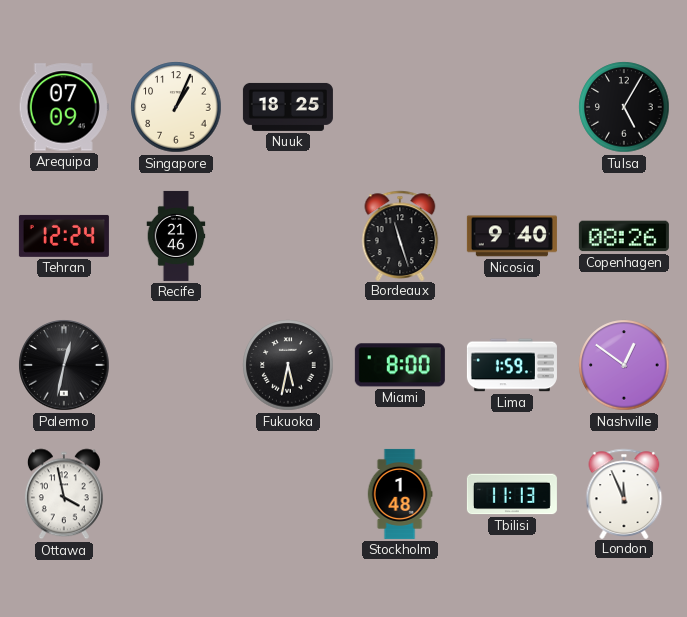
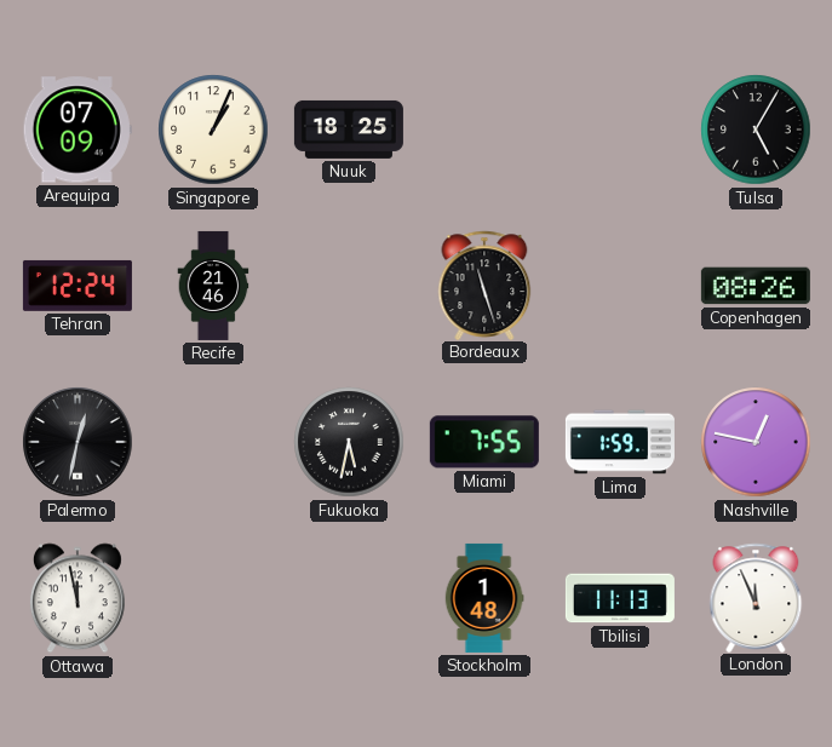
Nicosia: 9:40 -> none
Miami: 8:00 -> 7:55
Nashville: 12:51 -> 12:47
Ottawa: 3:58 -> 11:58
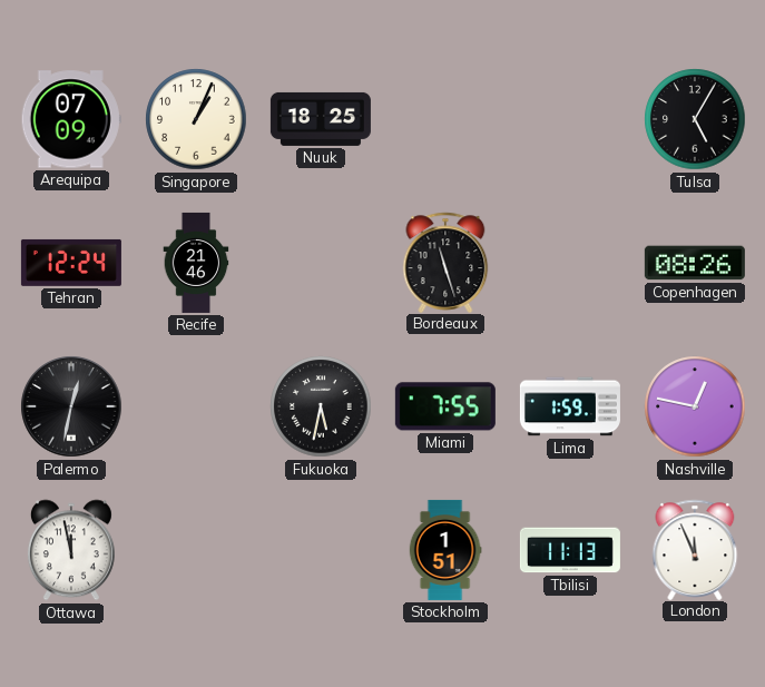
Stockholm: 1:48 -> 1:51
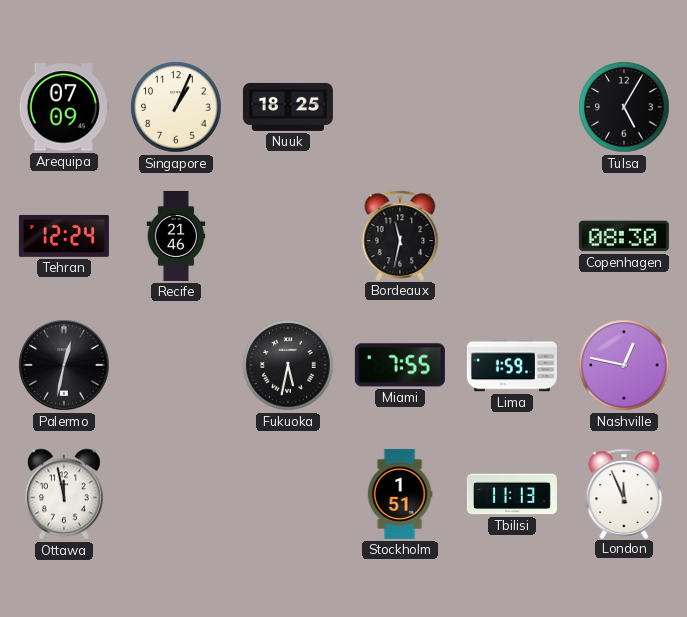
Bordeaux: 11:27 -> 11:32
Copenhagen: 08:26 -> 08:30
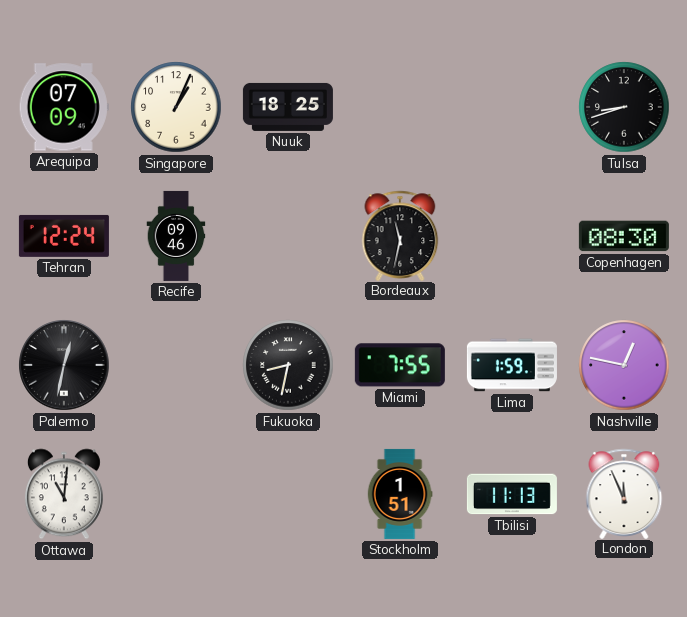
Tulsa: 5:05 -> 8:42
Recife: 21:46 -> 09:46
Fukuoka: 5:32 -> 8:32
Ottawa: 11:58 -> 11:01
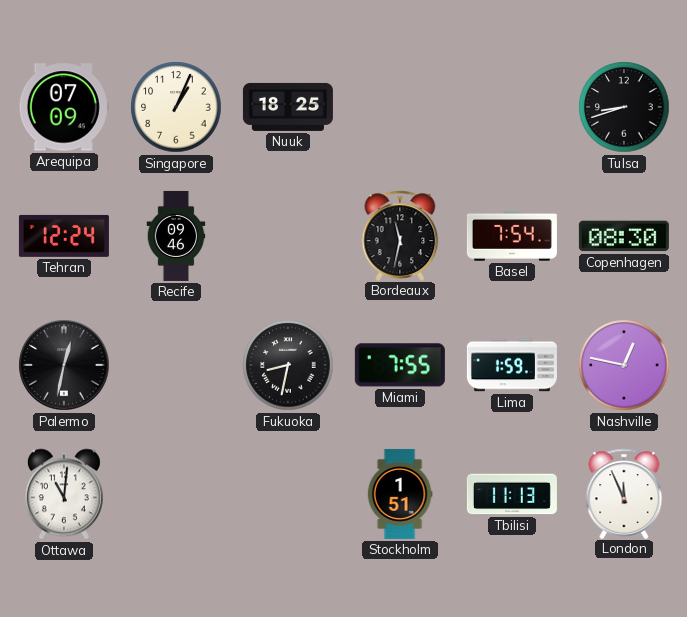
Basel: none -> 7:54
